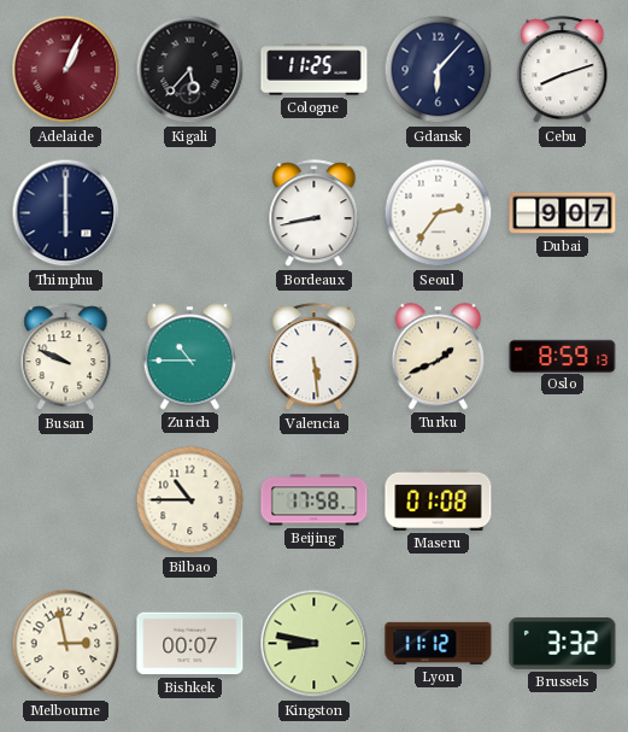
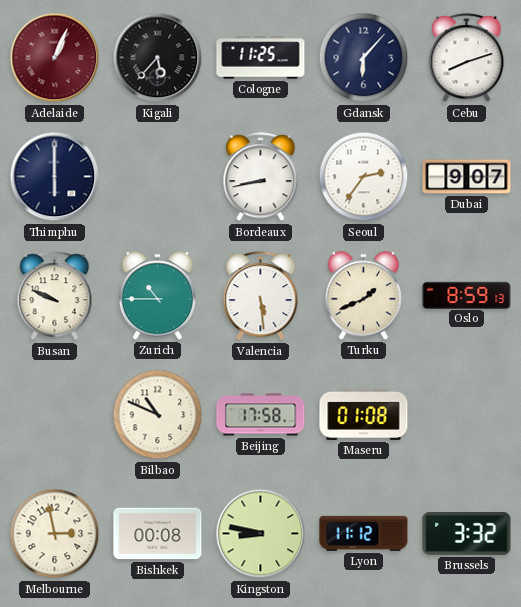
Bilbao: 10:45 -> 10:49
Bishkek: 00:07 -> 00:08
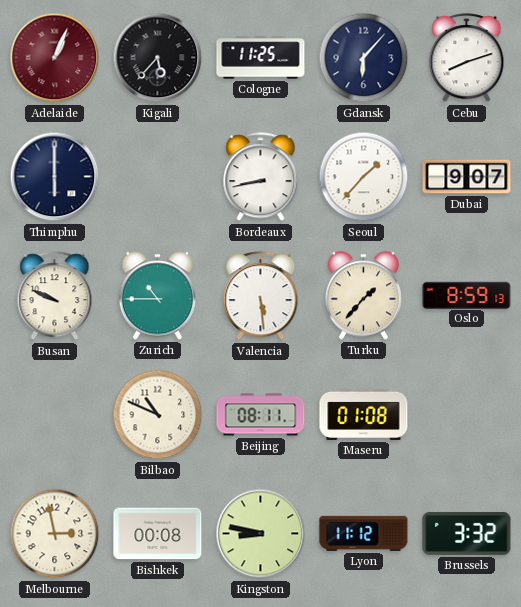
Seoul: 2:36 -> 1:37
Turku: 1:41 -> 1:37
Beijing: 17:58 -> 08:11
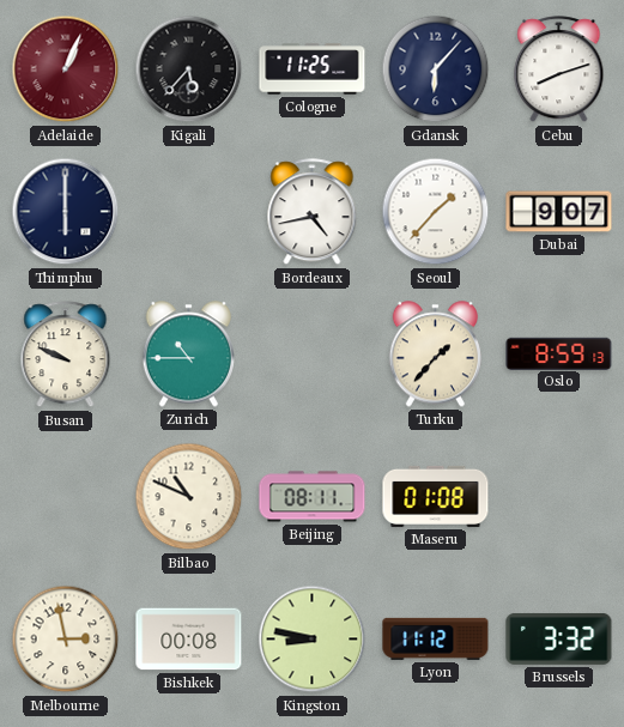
Bordeaux: 8:43 -> 4:43
Valencia: 5:29 -> none
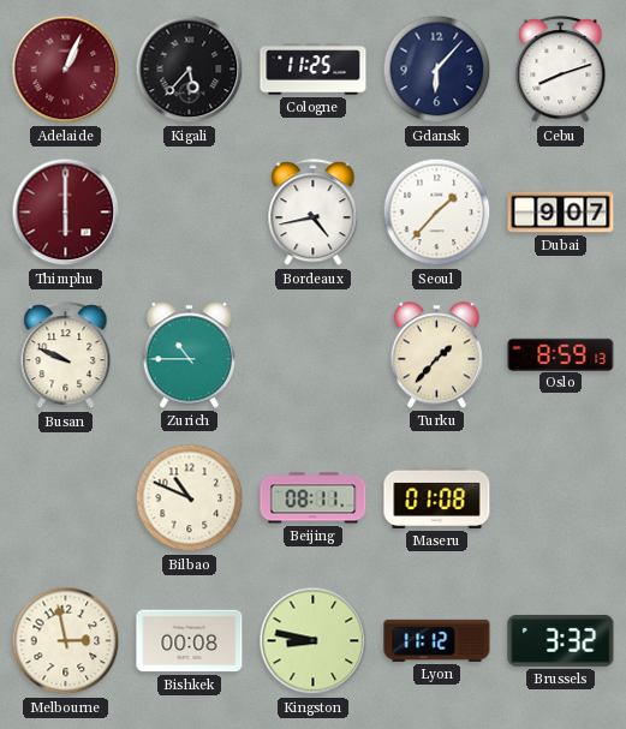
Thimphu dial: navy -> burgundy
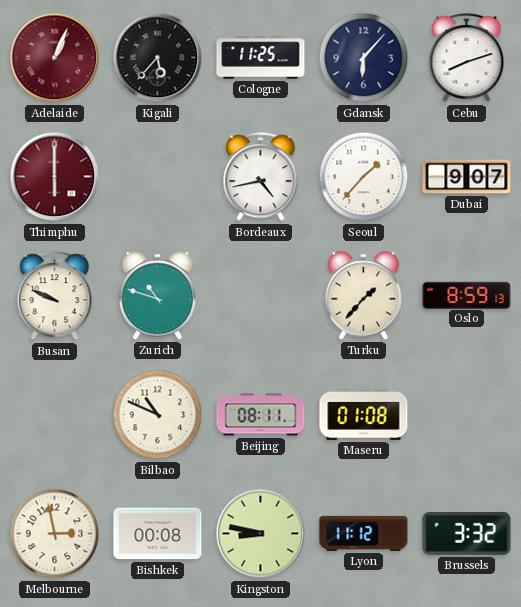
Zurich: 10:45 -> 10:48
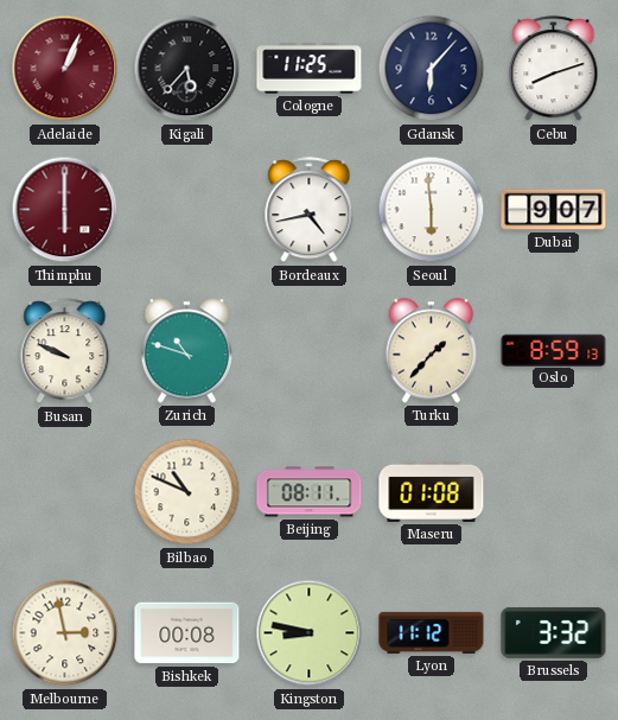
Seoul: 1:37 -> 5:59
